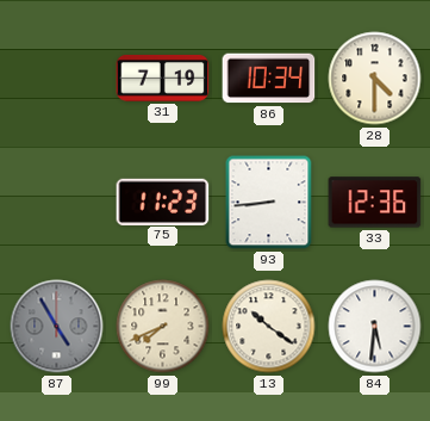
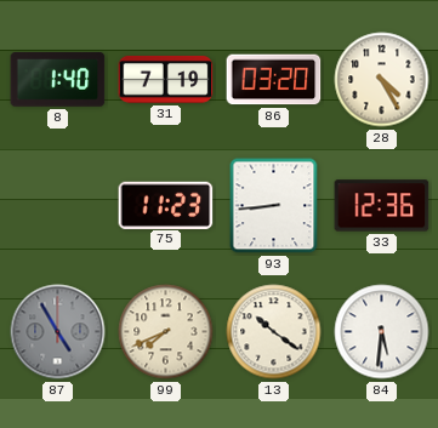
8: none -> 1:40
86: 10:34 -> 03:20
28: 4:30 -> 4:25
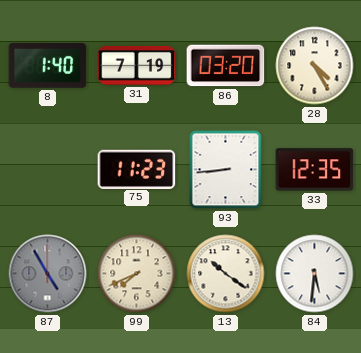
33: 12:36 -> 12:35
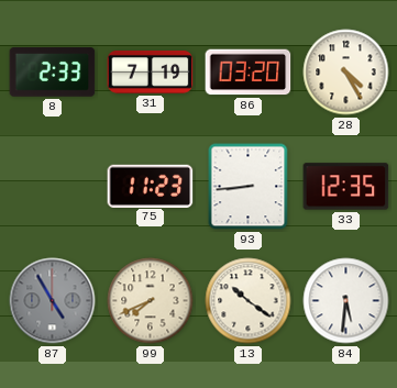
8: 1:40 -> 2:33
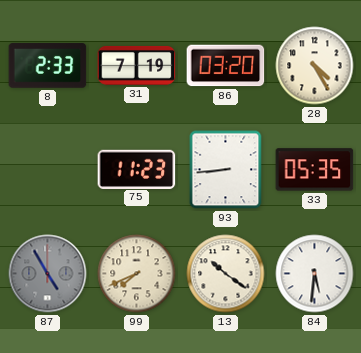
33: 12:35 -> 05:35
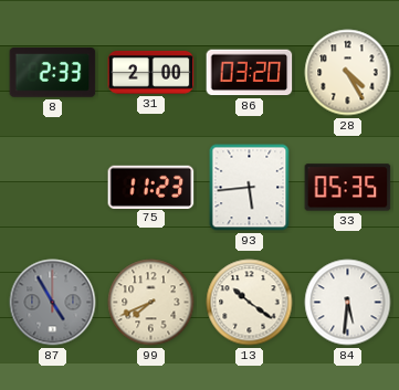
31: 7:19 -> 2:00
93: 8:44 -> 5:44
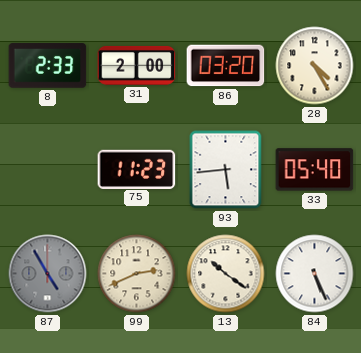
33: 05:35 -> 05:40
99: 7:41 -> 2:41
84: 5:31 -> 5:26
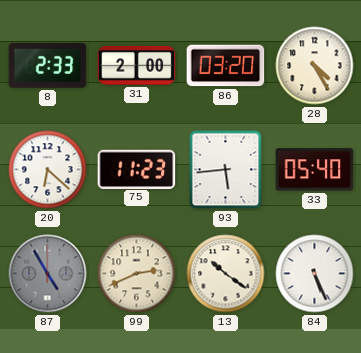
20: none -> 6:22
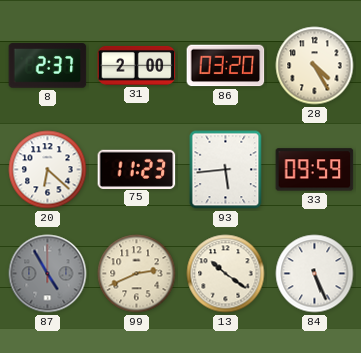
8: 2:33 -> 2:37
33: 05:40 -> 09:59
